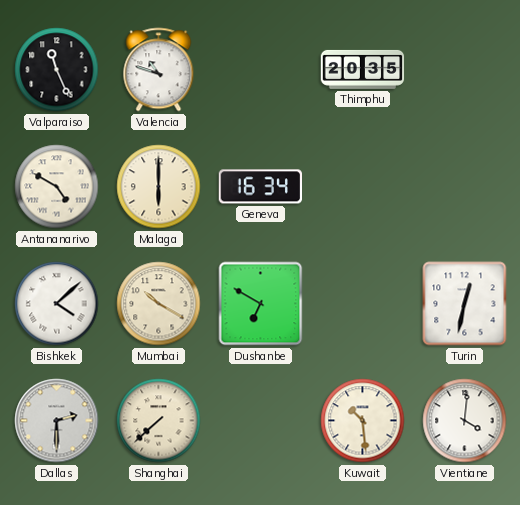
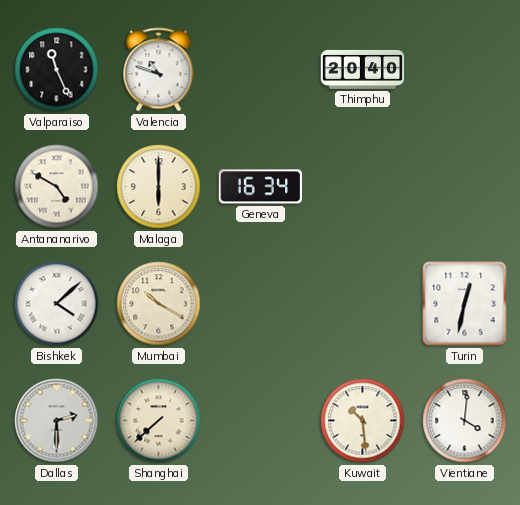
Thimphu: 20:35 -> 20:40
Dushanbe: 6:50 -> none
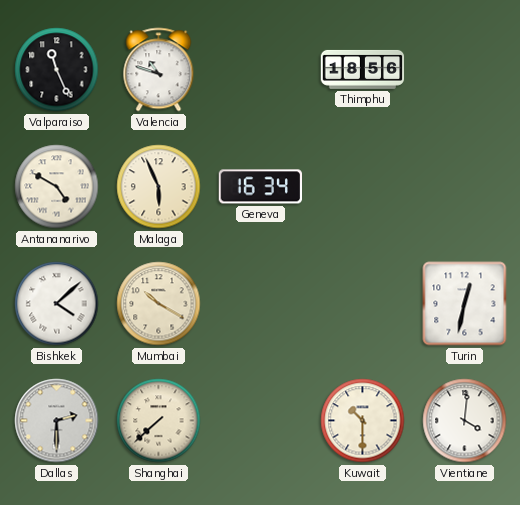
Thimphu: 20:40 -> 18:56
Malaga: 6:00 -> 5:56
Kuwait: 10:29 -> 10:30
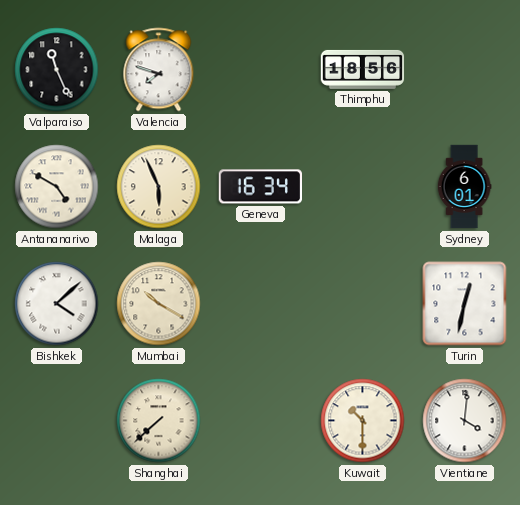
Valencia: 10:48 -> 7:48
Sydney: none -> 6:01
Dallas: 2:30 -> none
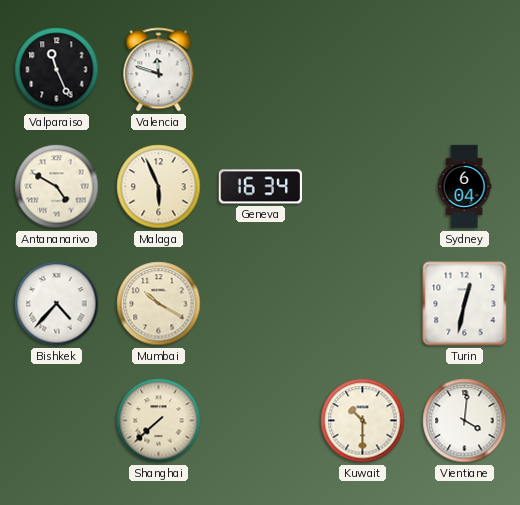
Valencia: 7:48 -> 11:48
Thimphu: 18:56 -> none
Sydney: 6:01 -> 6:04
Bishkek: 4:08 -> 4:37
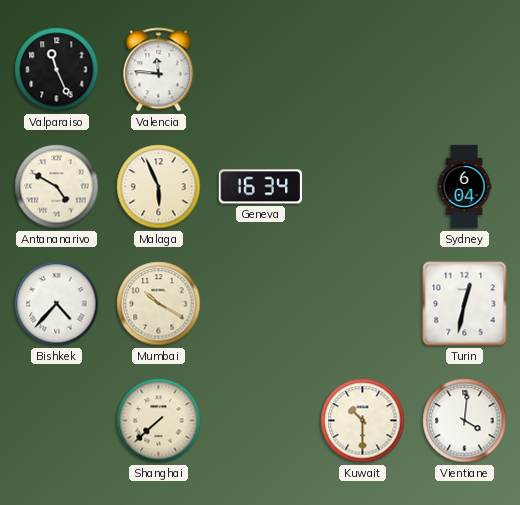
Valencia: 11:48 -> 11:46
